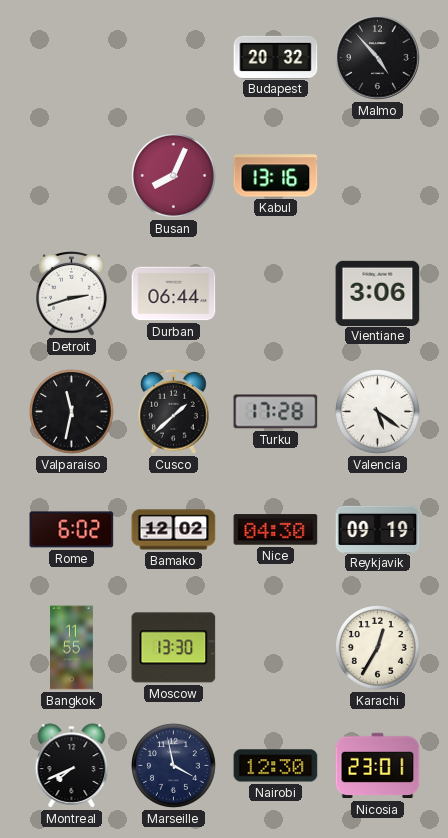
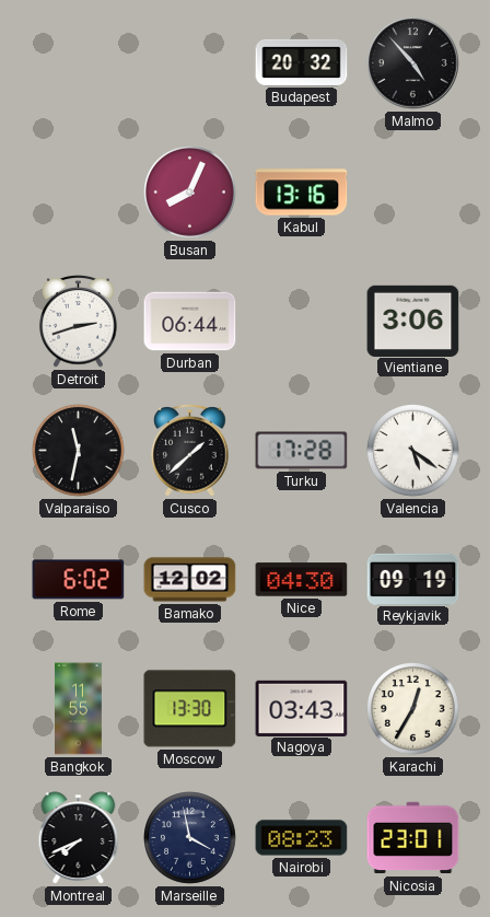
Nagoya: none -> 03:43
Nairobi: 12:30 -> 08:23
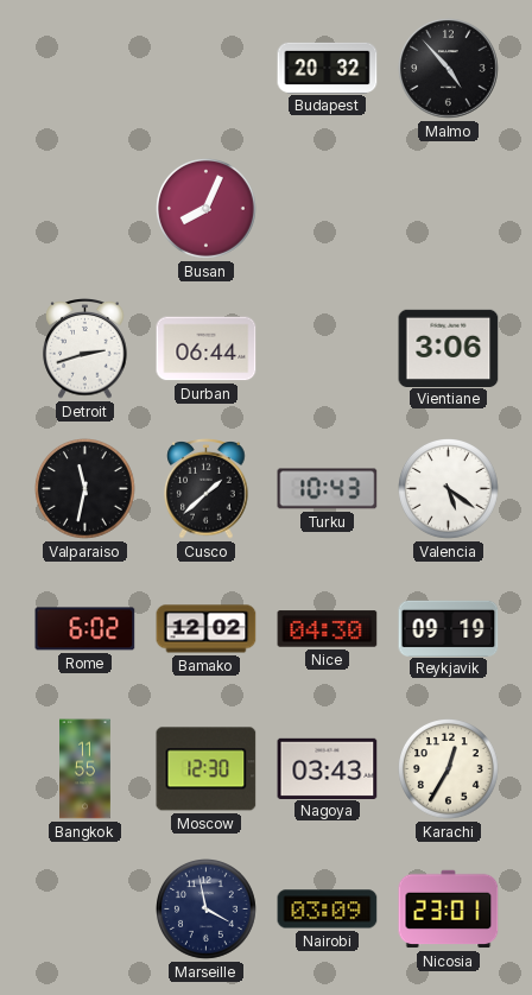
Kabul: 13:16 -> none
Turku: 17:28 -> 10:43
Moscow: 13:30 -> 12:30
Montreal: 7:41 -> none
Nairobi: 08:23 -> 03:09
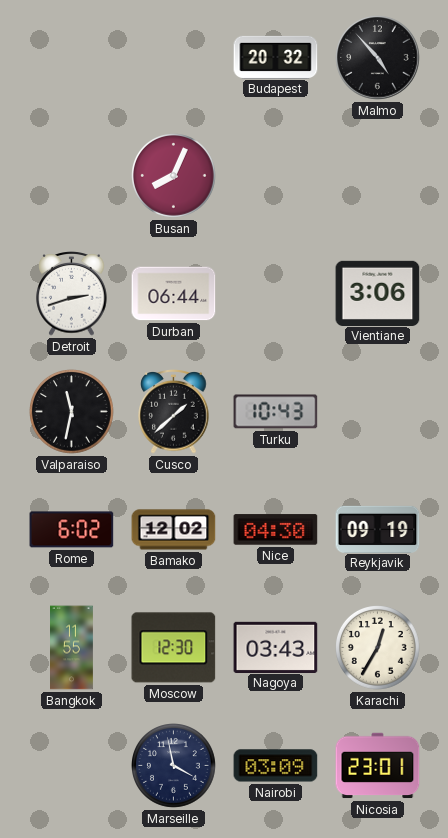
Valencia: 5:21 -> none
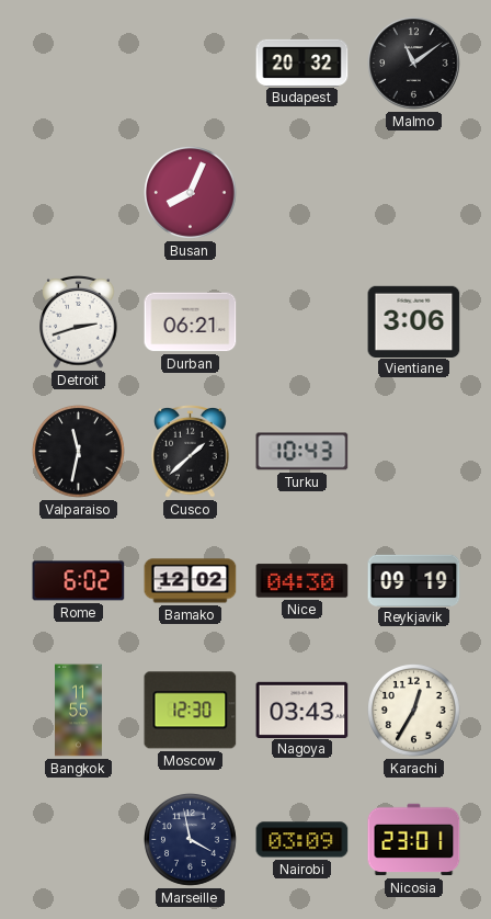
Malmo: 4:53 -> 11:09
Durban: 06:44 -> 06:21
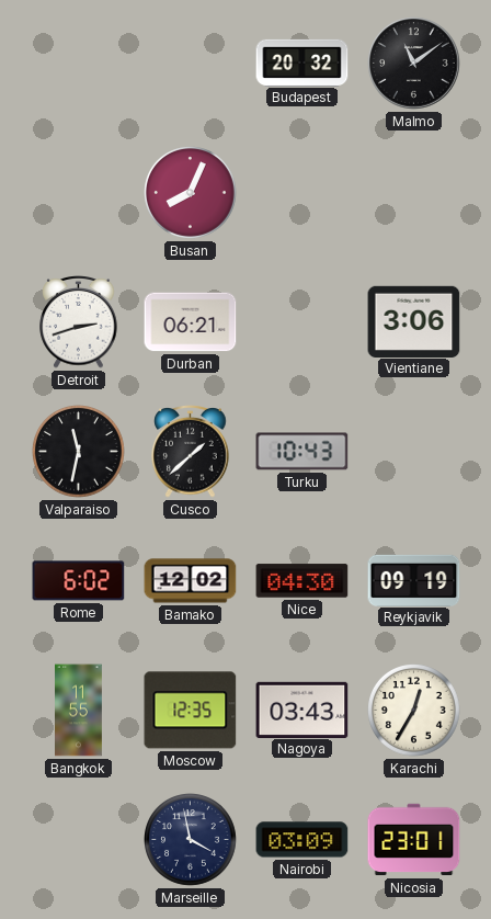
Moscow: 12:30 -> 12:35
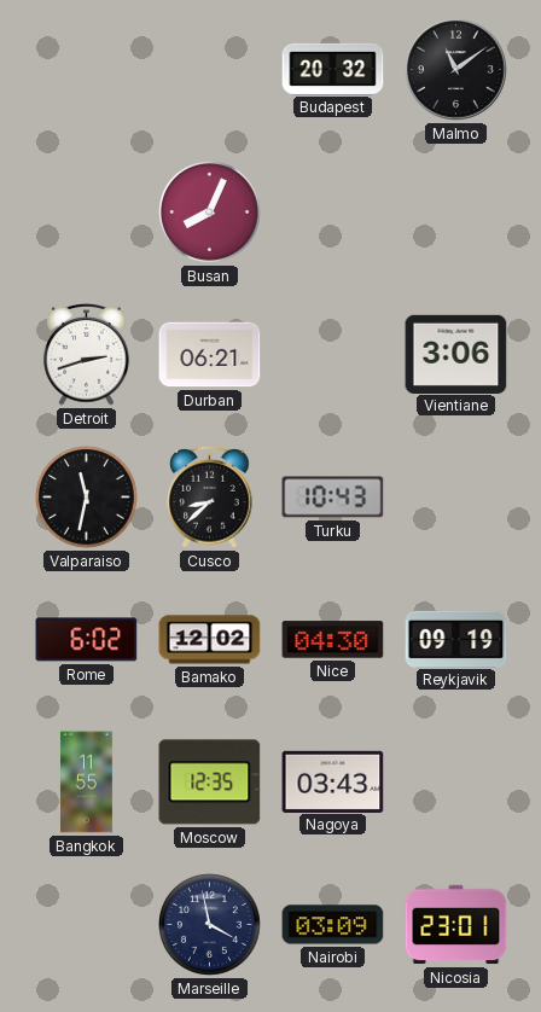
Cusco: 1:38 -> 8:38
Karachi: 12:35 -> none
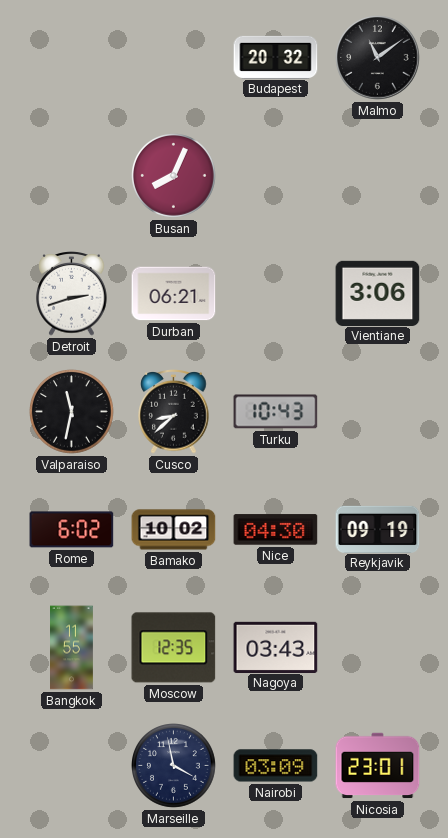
Bamako: 12:02 -> 10:02
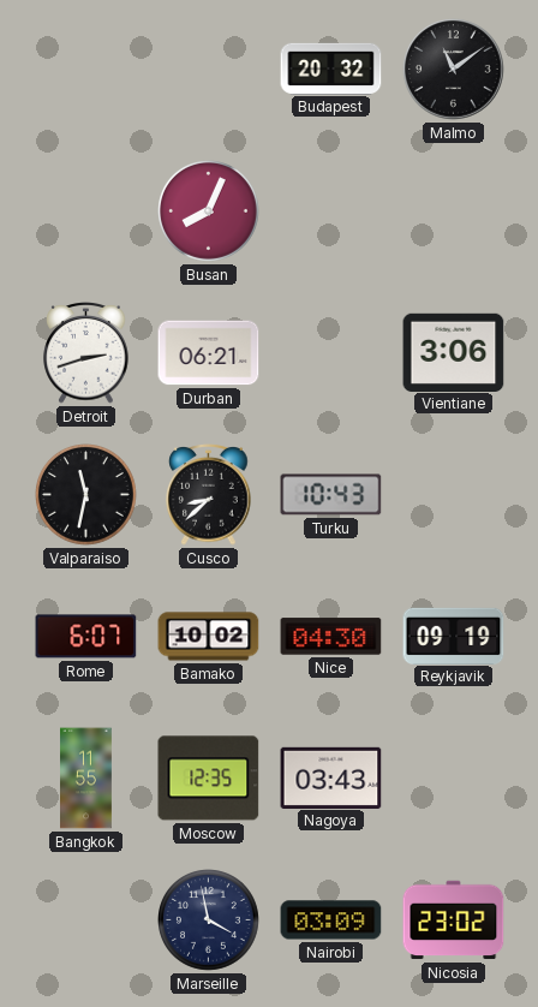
Rome: 6:02 -> 6:07
Nicosia: 23:01 -> 23:02
